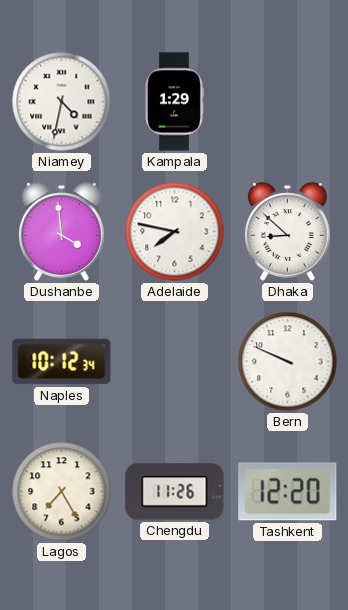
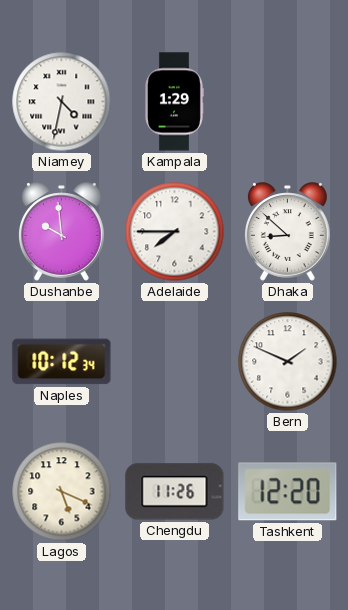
Dushanbe: 3:59 -> 9:59
Adelaide: 7:47 -> 7:45
Bern: 9:49 -> 1:49
Lagos: 7:25 -> 5:19
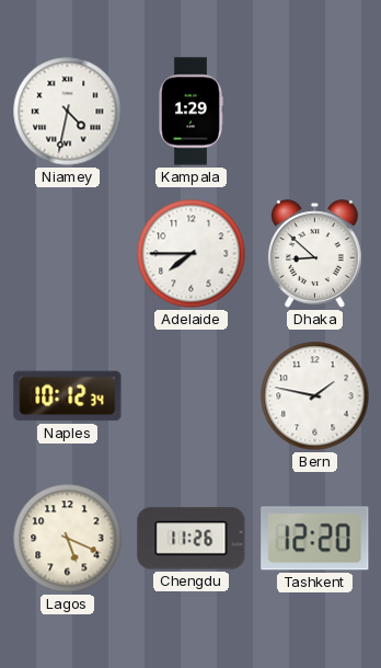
Dushanbe: 9:59 -> none
Bern: 1:49 -> 1:47
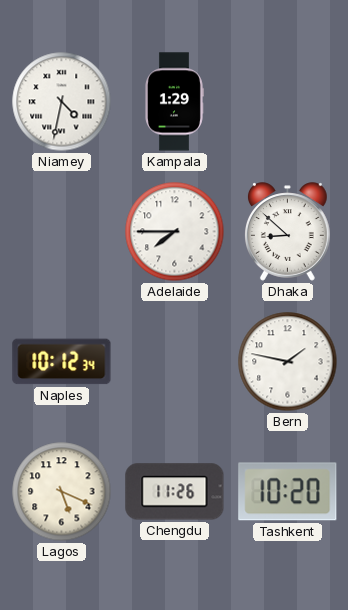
Tashkent: 12:20 -> 10:20
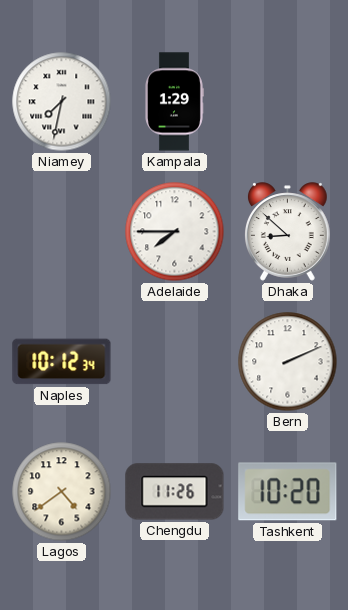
Niamey: 4:32 -> 7:32
Bern: 1:47 -> 2:11
Lagos: 5:19 -> 4:39
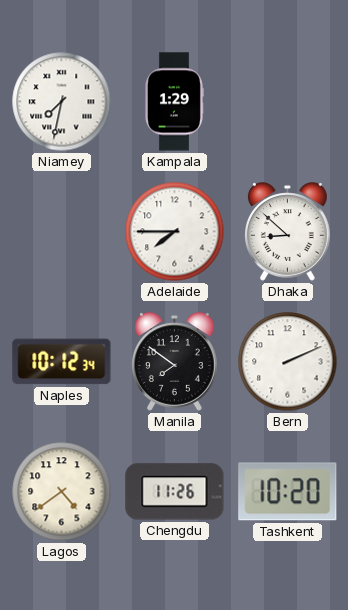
Manila: none -> 7:51
